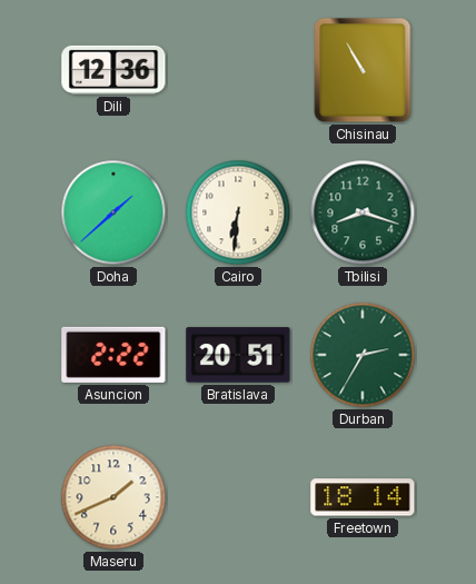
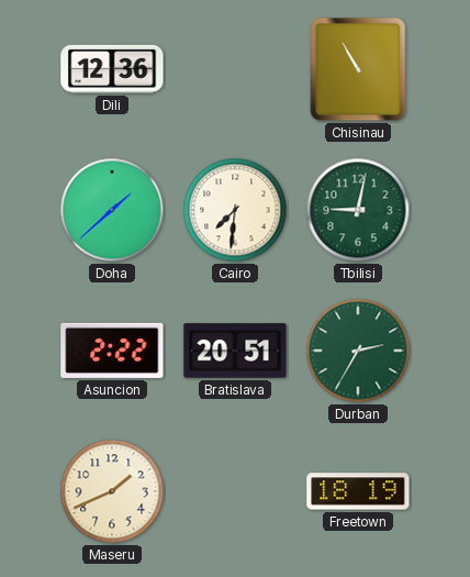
Cairo: 6:31 -> 7:31
Tbilisi: 8:18 -> 9:02
Freetown: 18:14 -> 18:19
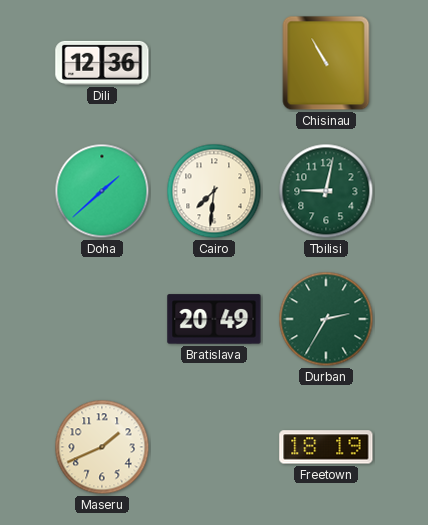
Asuncion: 2:22 -> none
Bratislava: 20:51 -> 20:49
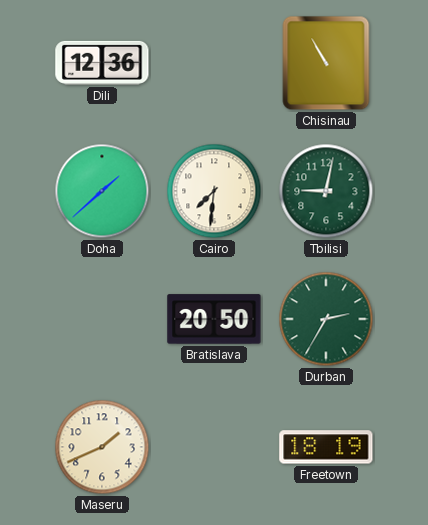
Bratislava: 20:49 -> 20:50
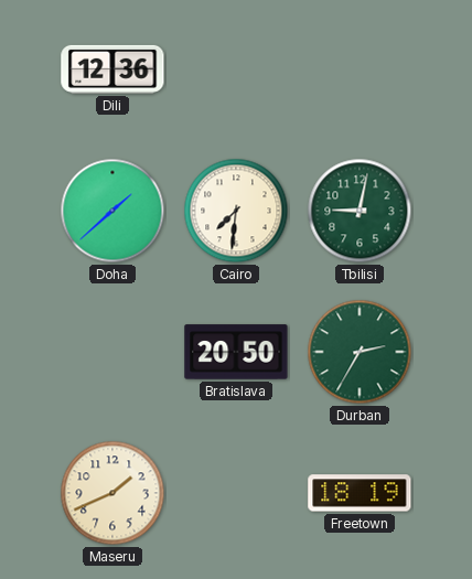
Chisinau: 10:55 -> none
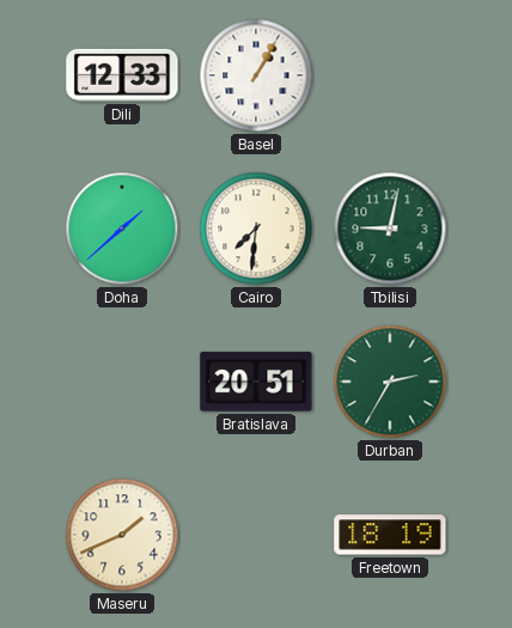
Dili: 12:36 -> 12:33
Basel: none -> 1:05
Bratislava: 20:50 -> 20:51
